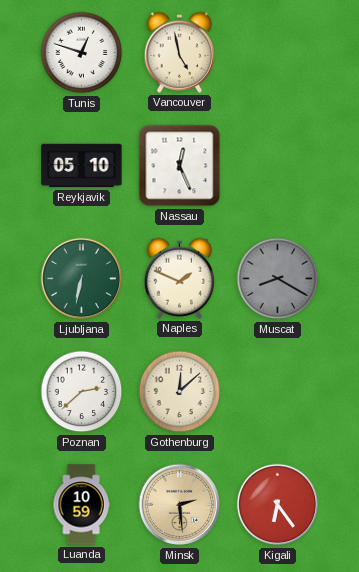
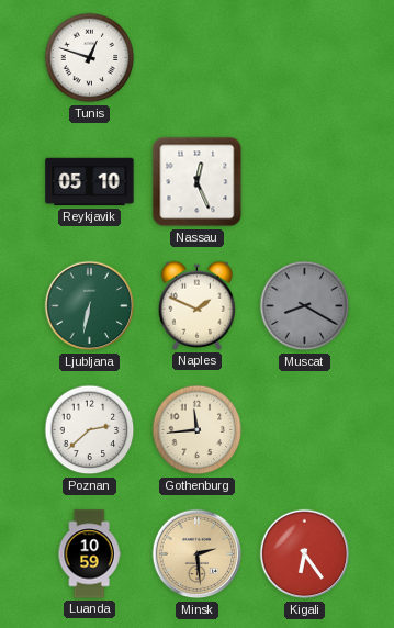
Vancouver: 4:58 -> none
Gothenburg: 12:08 -> 11:44
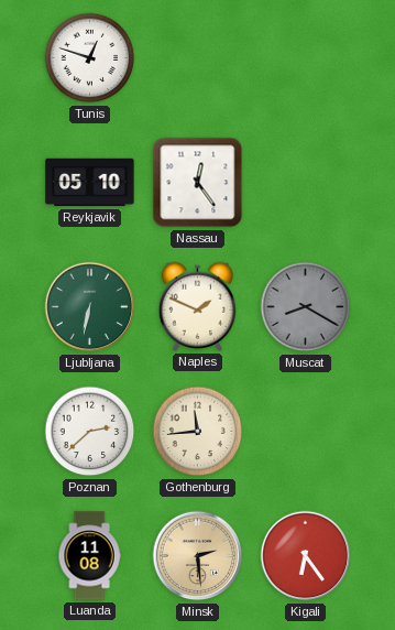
Nassau: 12:26 -> 12:24
Luanda: 10:59 -> 11:08
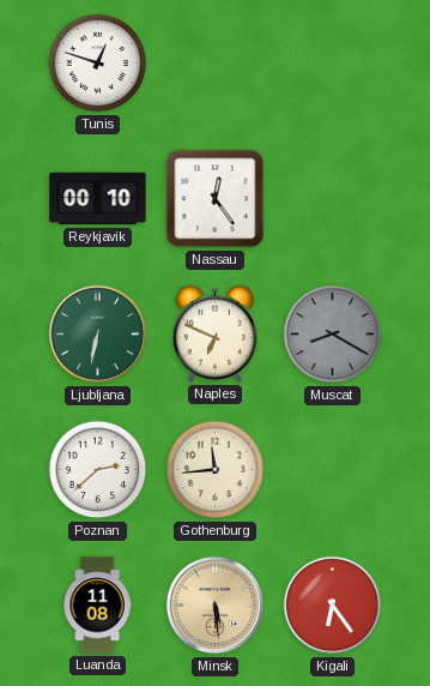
Reykjavik: 05:10 -> 00:10
Naples: 1:49 -> 6:49
Minsk: 2:29 -> 5:29
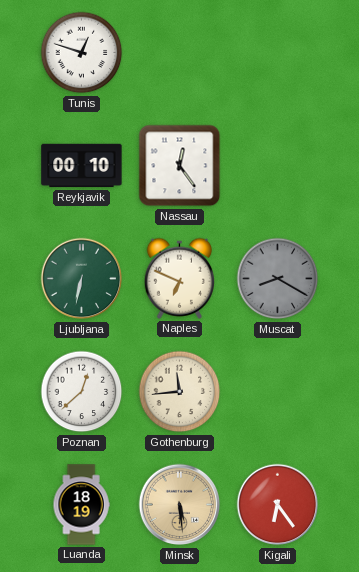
Poznan: 2:38 -> 12:38
Luanda: 11:08 -> 18:19
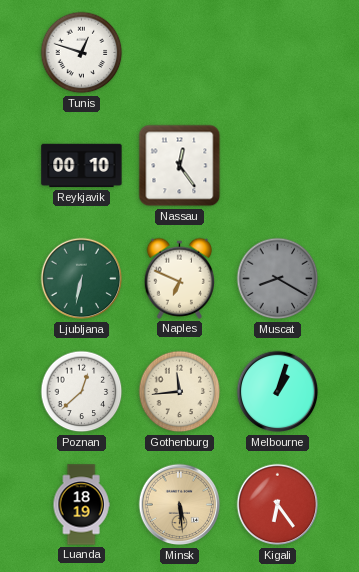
Melbourne: none -> 1:03
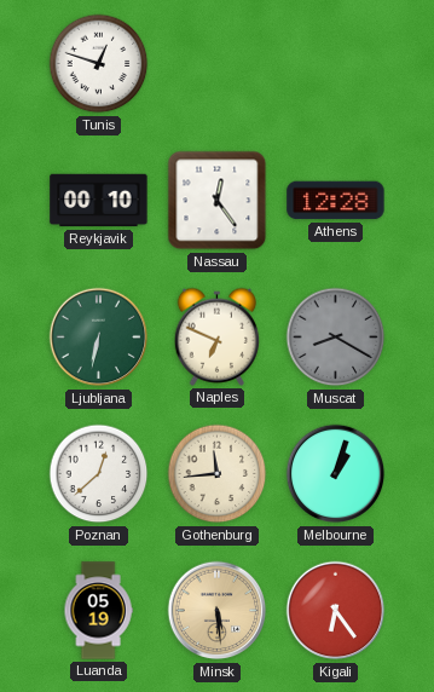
Athens: none -> 12:28
Luanda: 18:19 -> 05:19
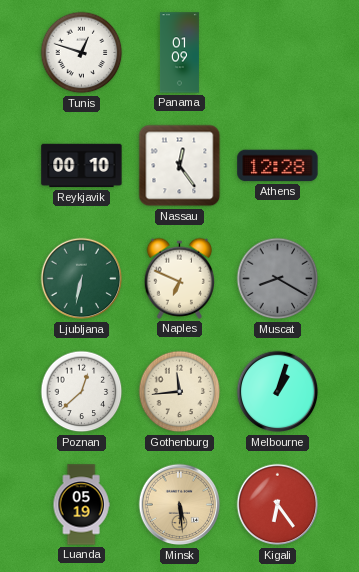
Panama: none -> 01:09
